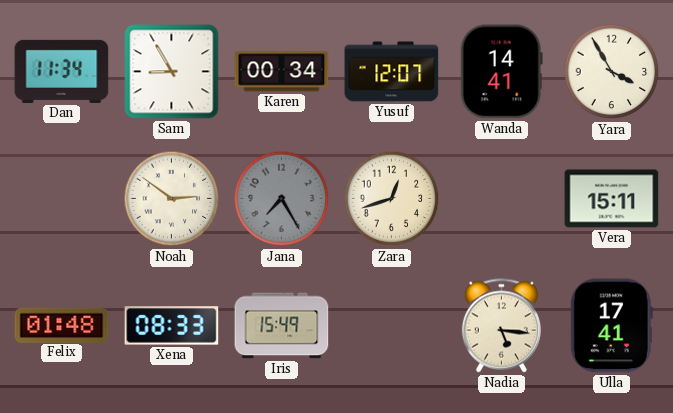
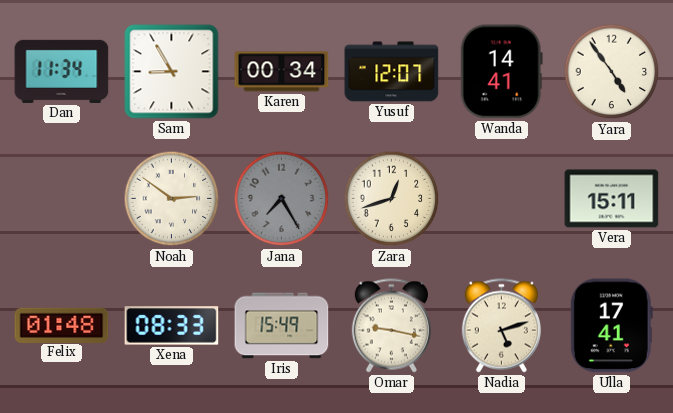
Yara: 3:55 -> 4:54
Omar: none -> 9:17
Nadia: 5:16 -> 5:12
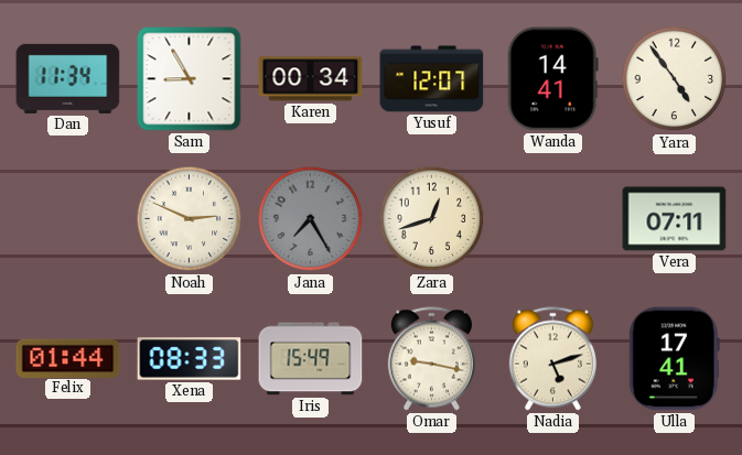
Noah: 2:51 -> 2:49
Vera: 15:11 -> 07:11
Felix: 01:48 -> 01:44
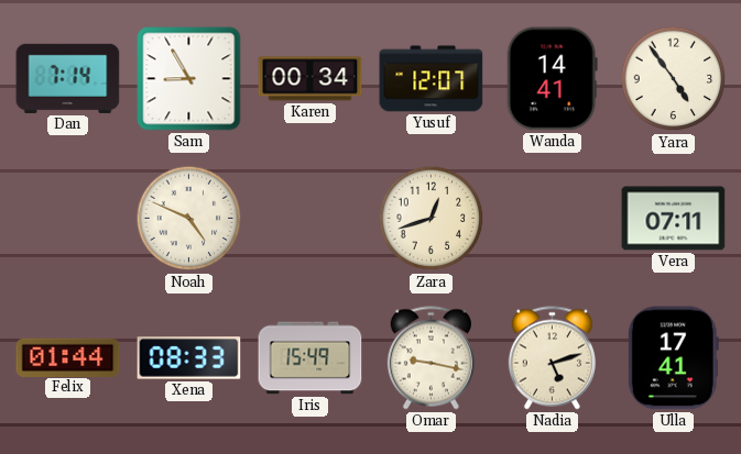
Dan: 11:34 -> 7:14
Noah: 2:49 -> 4:49
Jana: 7:25 -> none
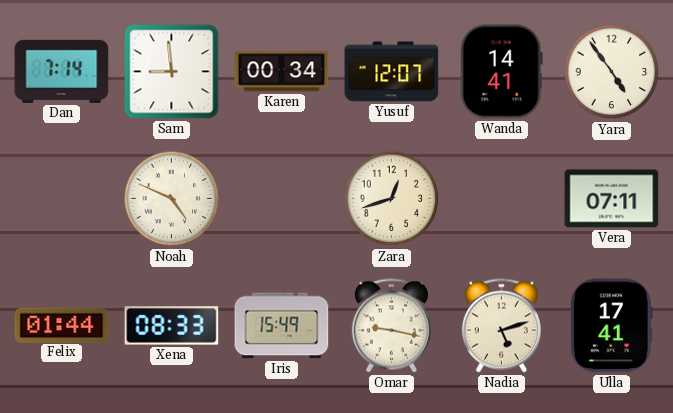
Sam: 8:55 -> 8:59
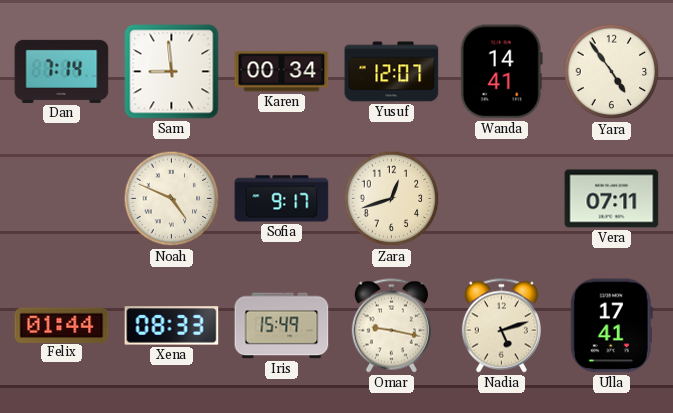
Sofia: none -> 9:17
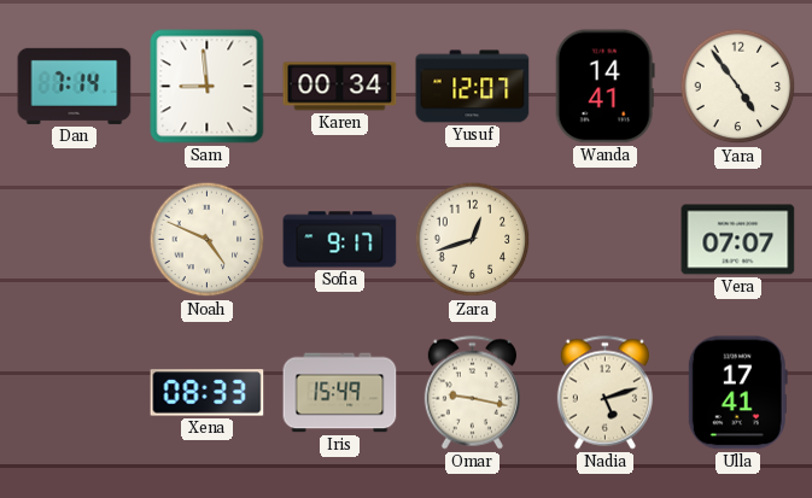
Vera: 07:11 -> 07:07
Felix: 01:44 -> none
